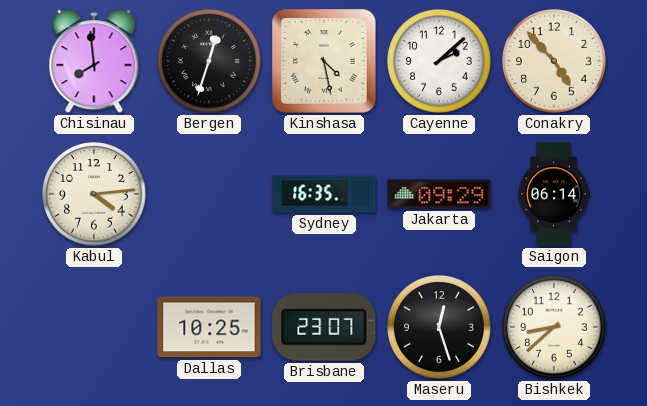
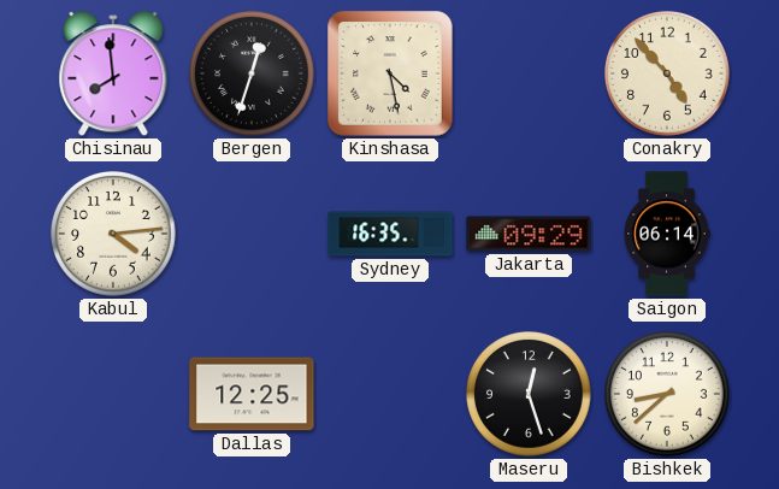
Cayenne: 2:08 -> none
Dallas: 10:25 -> 12:25
Brisbane: 23:07 -> none
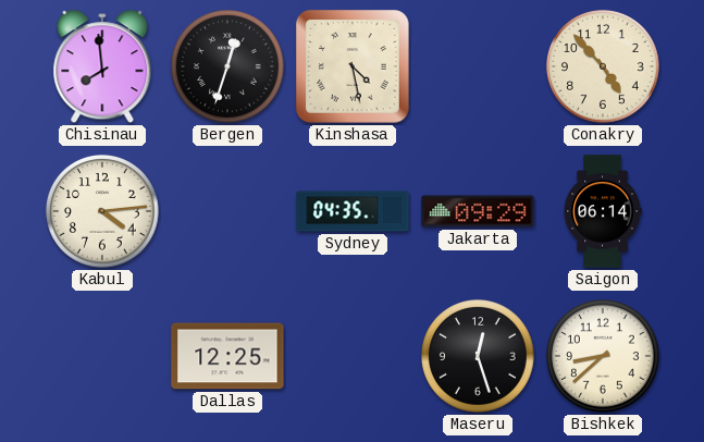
Sydney: 16:35 -> 04:35
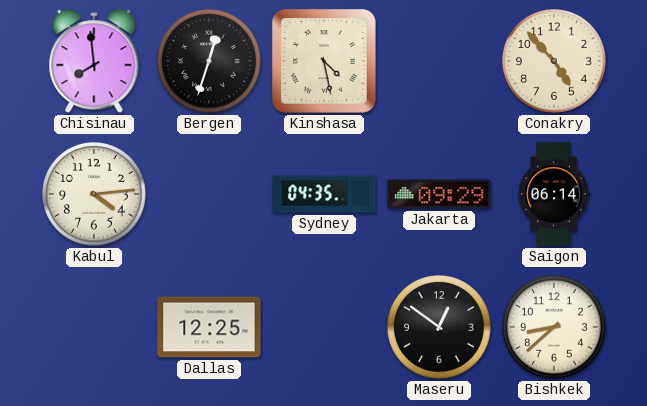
Maseru: 12:27 -> 12:51
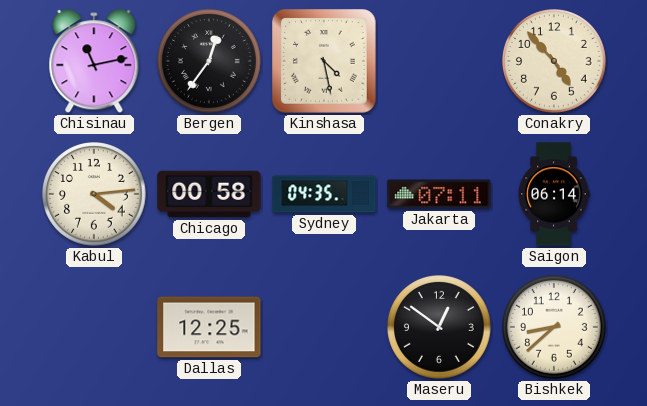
Chisinau: 7:59 -> 11:13
Bergen: 12:33 -> 12:36
Chicago: none -> 00:58
Jakarta: 09:29 -> 07:11
